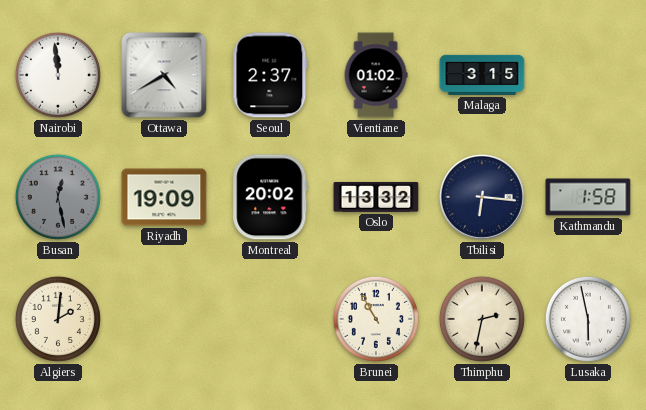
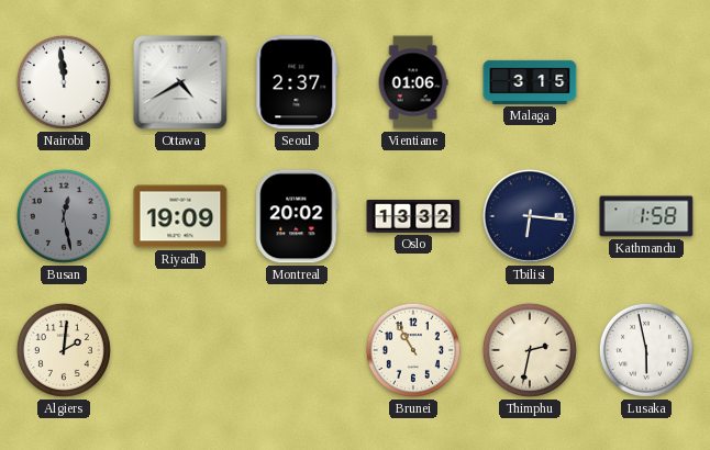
Vientiane: 01:02 -> 01:06
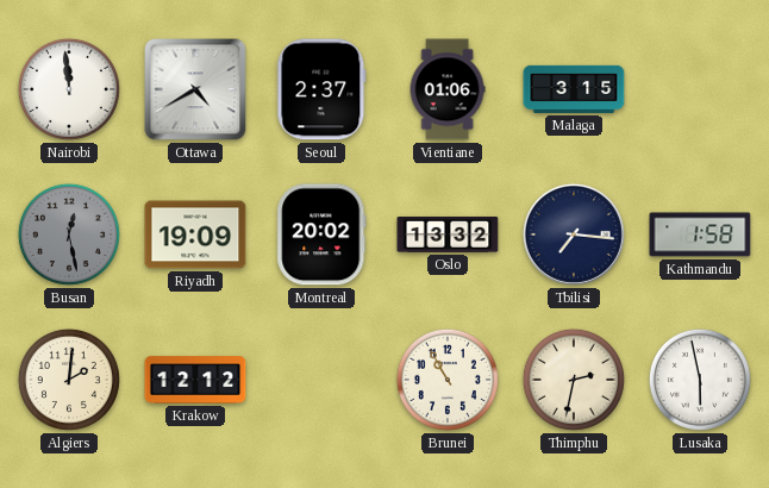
Tbilisi: 6:16 -> 7:16
Krakow: none -> 12:12
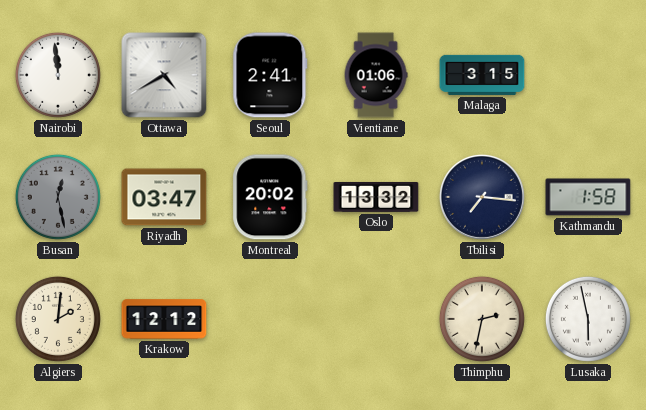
Seoul: 2:37 -> 2:41
Riyadh: 19:09 -> 03:47
Brunei: 10:55 -> none
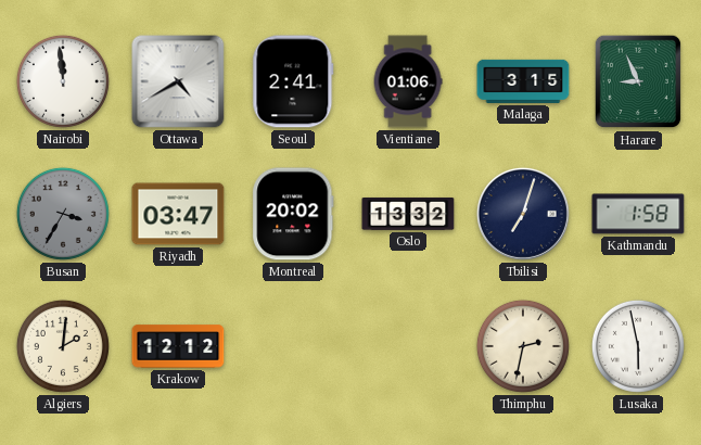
Harare: none -> 8:56
Busan: 12:28 -> 3:35
Tbilisi: 7:16 -> 7:03
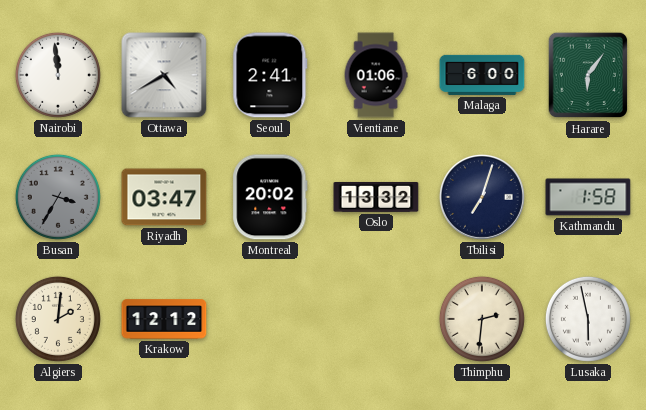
Malaga: 3:15 -> 6:00
Harare: 8:56 -> 6:06
Thimphu: 2:32 -> 2:31
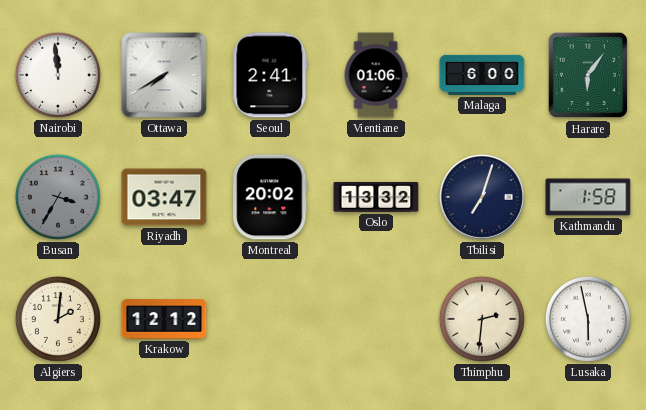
Ottawa: 4:40 -> 7:40
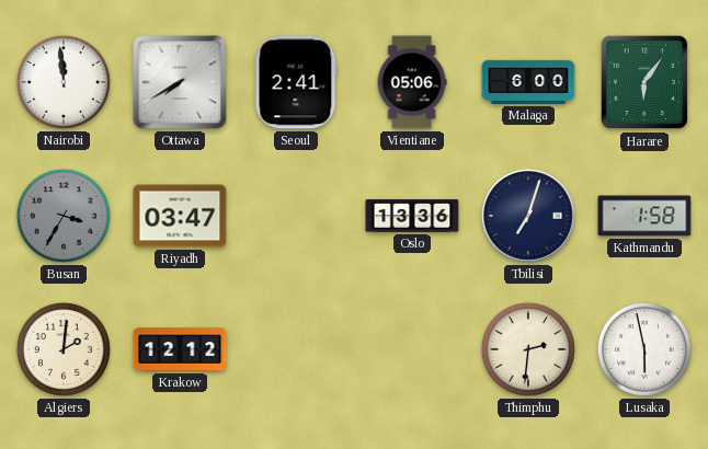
Vientiane: 01:06 -> 05:06
Montreal: 20:02 -> none
Oslo: 13:32 -> 13:36
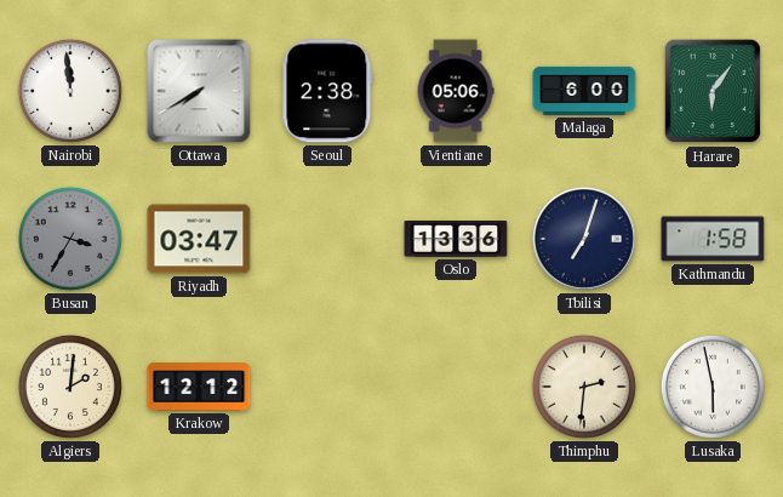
Seoul: 2:41 -> 2:38
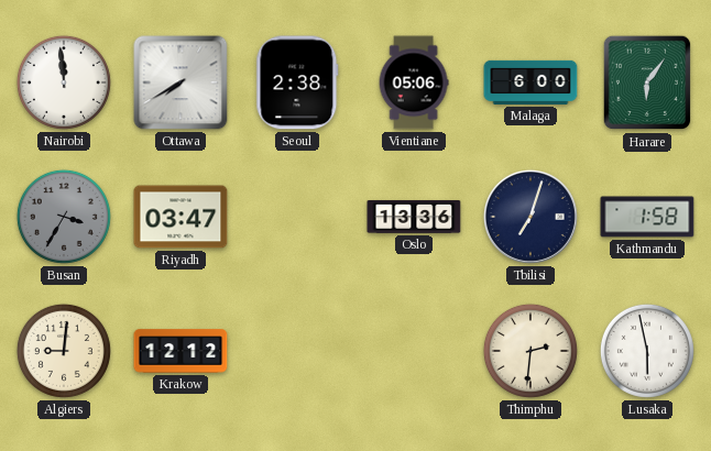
Algiers: 2:01 -> 9:01
